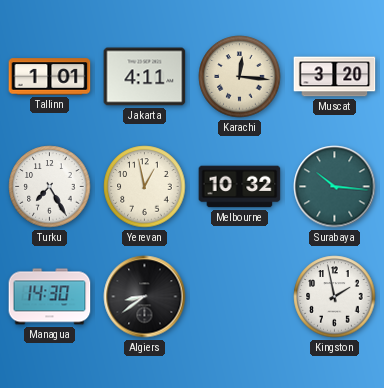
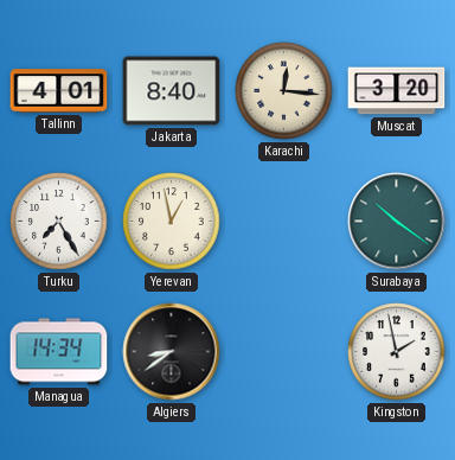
Tallinn: 1:01 -> 4:01
Jakarta: 4:11 -> 8:40
Melbourne: 10:32 -> none
Surabaya: 10:16 -> 10:21
Managua: 14:30 -> 14:34
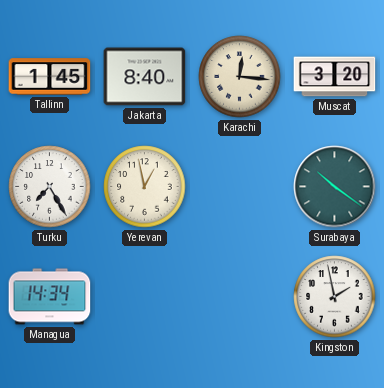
Tallinn: 4:01 -> 1:45
Algiers: 8:39 -> none
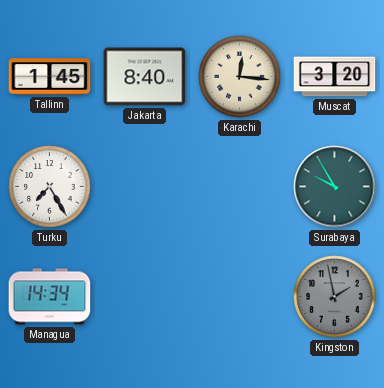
Yerevan: 12:58 -> none
Surabaya: 10:21 -> 9:55
Kingston dial: white -> grey
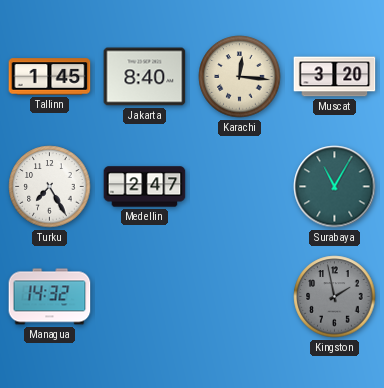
Medellin: none -> 2:47
Surabaya: 9:55 -> 11:05
Managua: 14:34 -> 14:32
